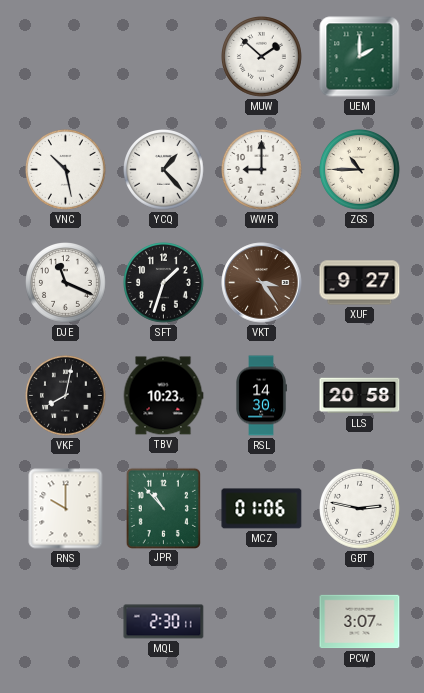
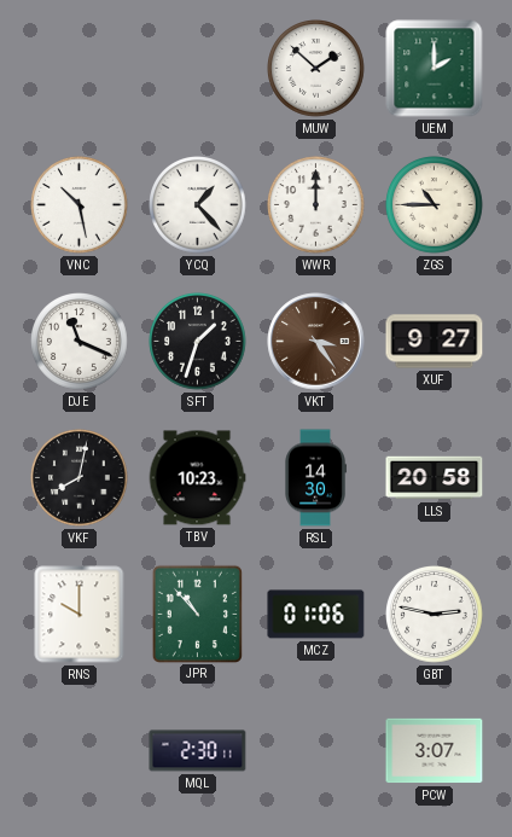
WWR: 9:00 -> 12:00
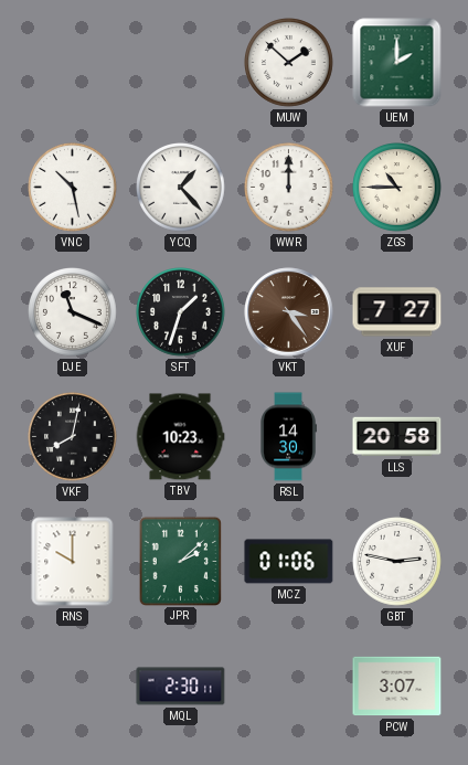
XUF: 9:27 -> 7:27
JPR: 10:53 -> 2:08
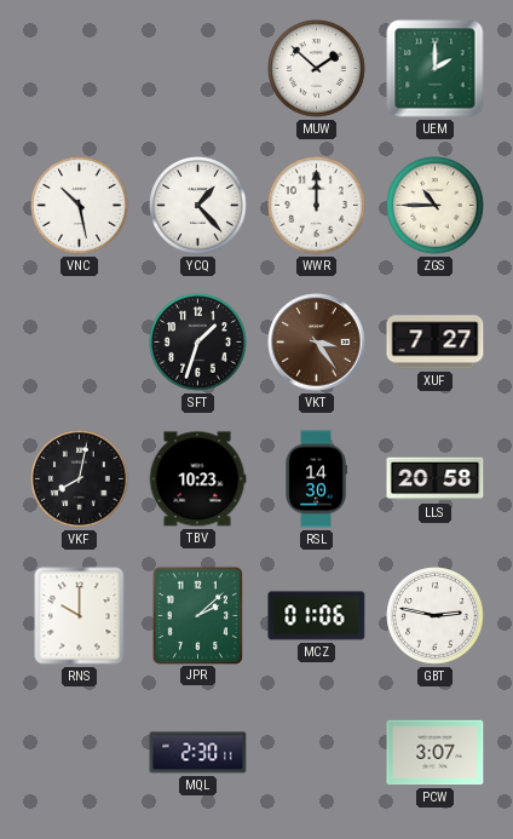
DJE: 11:19 -> none
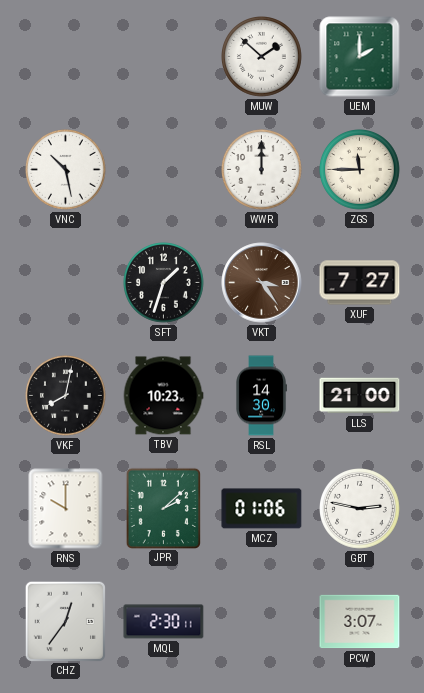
YCQ: 1:23 -> none
ZGS: 10:45 -> 11:45
LLS: 20:58 -> 21:00
CHZ: none -> 12:36
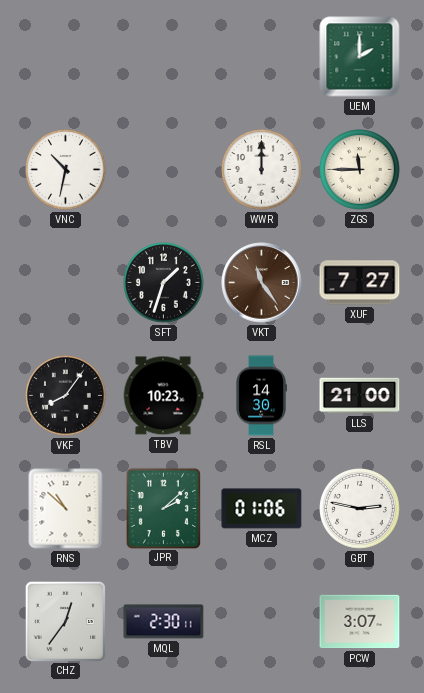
MUW: 1:52 -> none
VNC: 10:28 -> 10:32
VKT: 3:24 -> 11:24
VKF: 8:02 -> 8:06
RNS: 10:00 -> 10:52
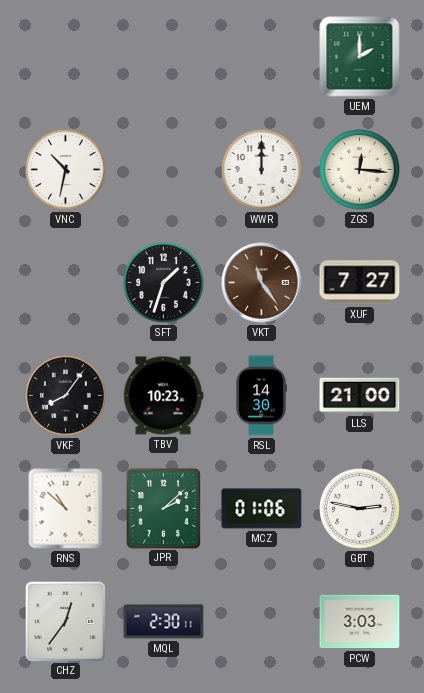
ZGS: 11:45 -> 12:16
PCW: 3:07 -> 3:03
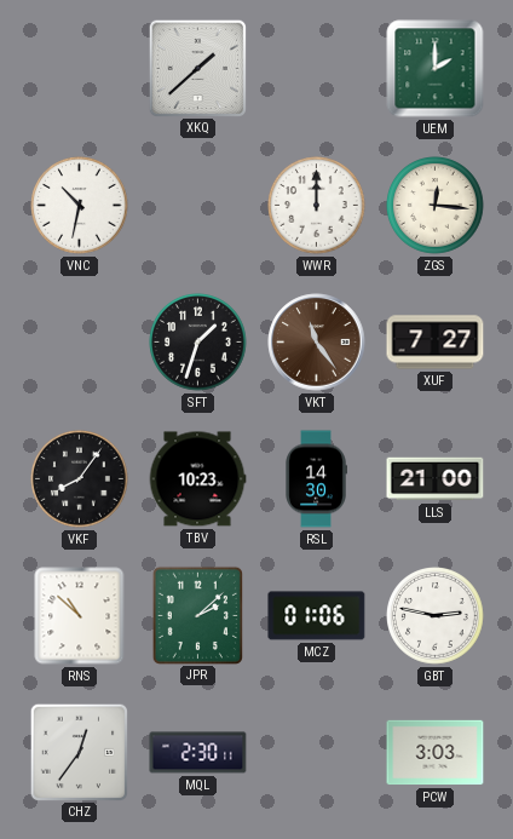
XKQ: none -> 1:38
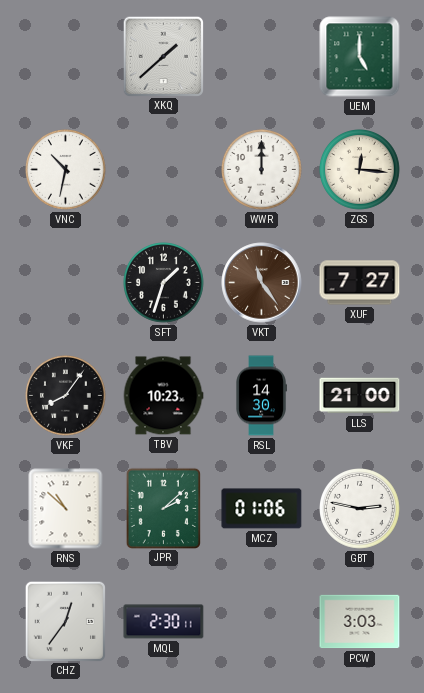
UEM: 2:00 -> 5:00
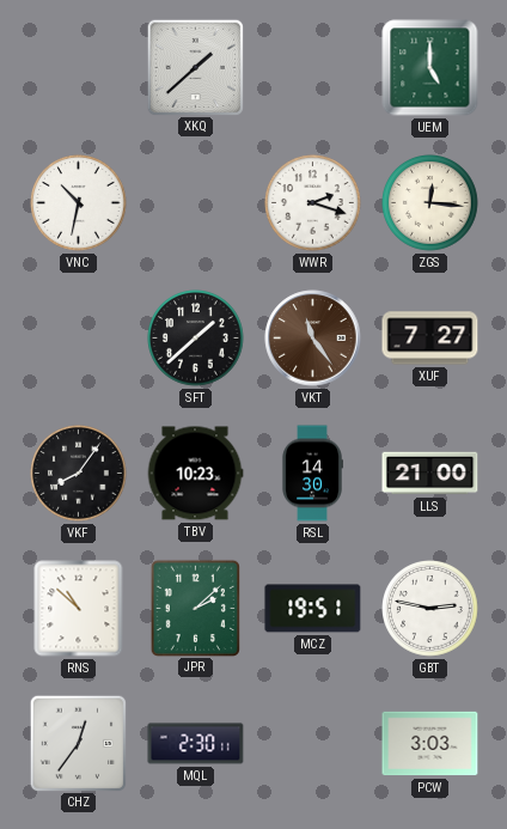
WWR: 12:00 -> 2:18
SFT: 1:33 -> 1:38
MCZ: 01:06 -> 19:51
